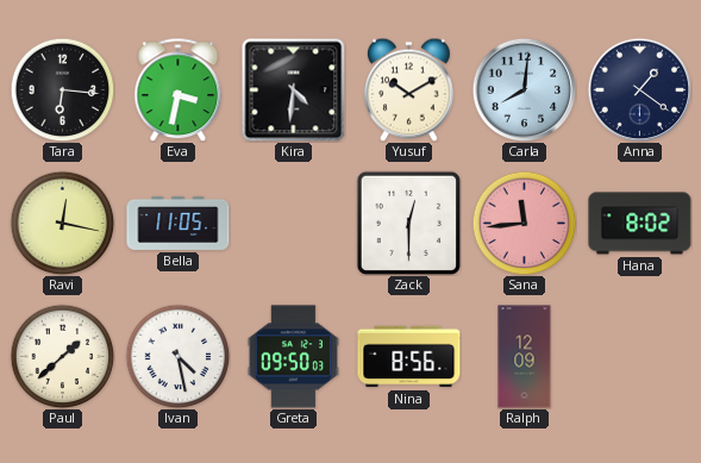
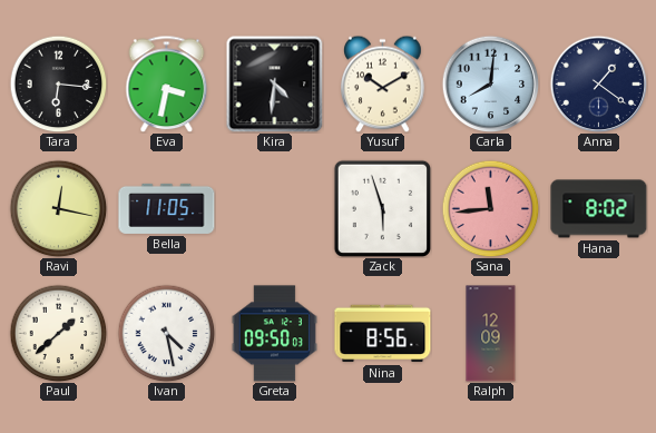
Zack: 12:30 -> 5:57
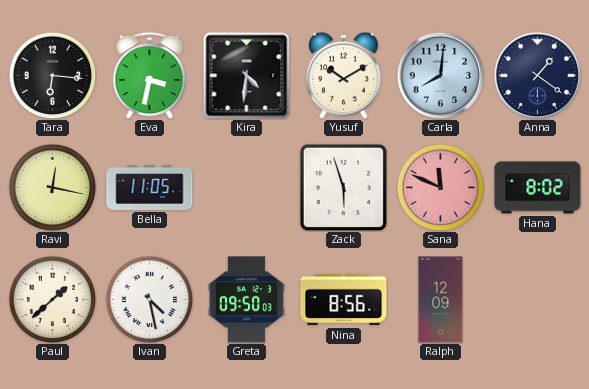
Sana: 11:44 -> 11:49
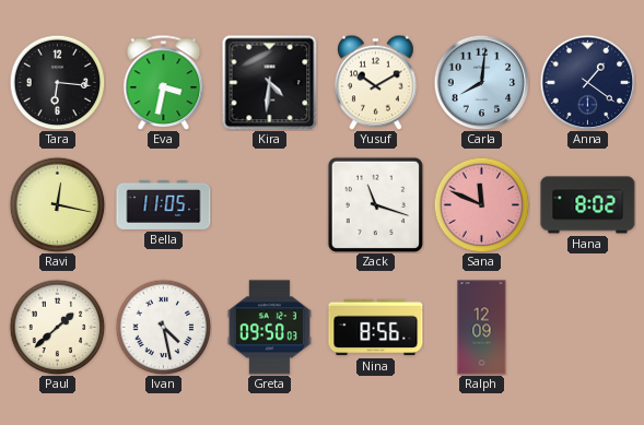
Zack: 5:57 -> 11:18
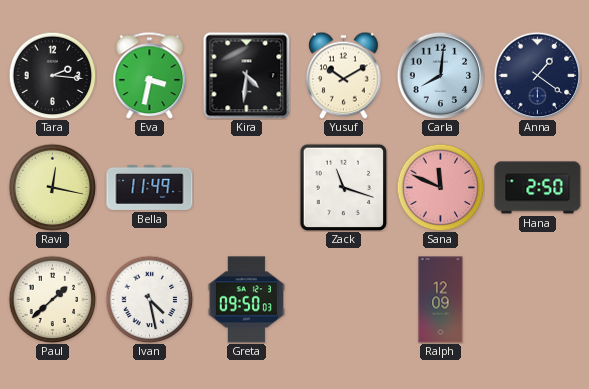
Tara: 6:16 -> 2:16
Bella: 11:05 -> 11:49
Hana: 8:02 -> 2:50
Nina: 8:56 -> none
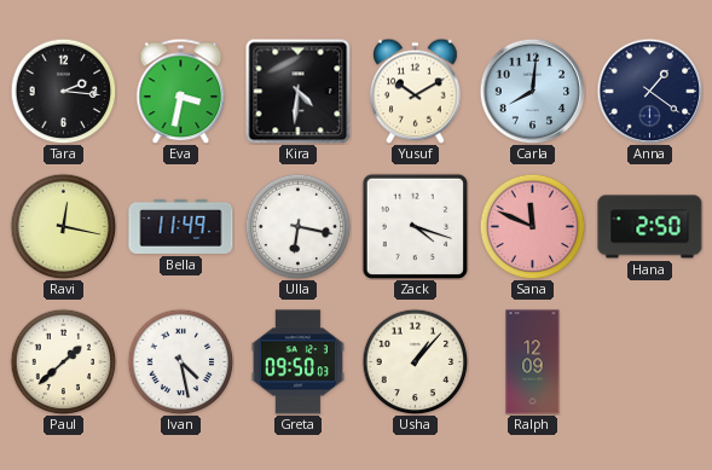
Ulla: none -> 6:17
Zack: 11:18 -> 4:18
Usha: none -> 1:07
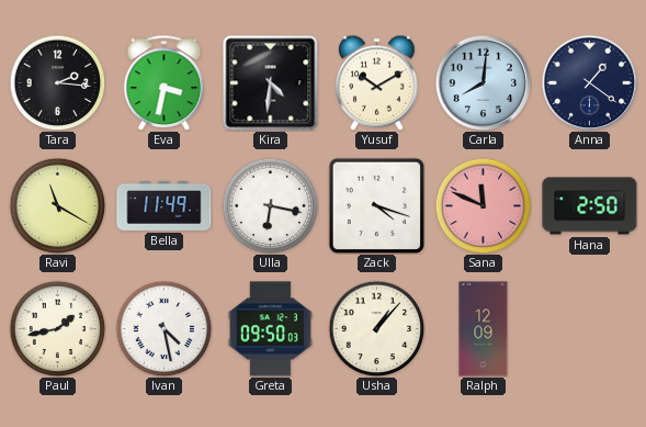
Ravi: 12:17 -> 11:20
Paul: 1:38 -> 1:43
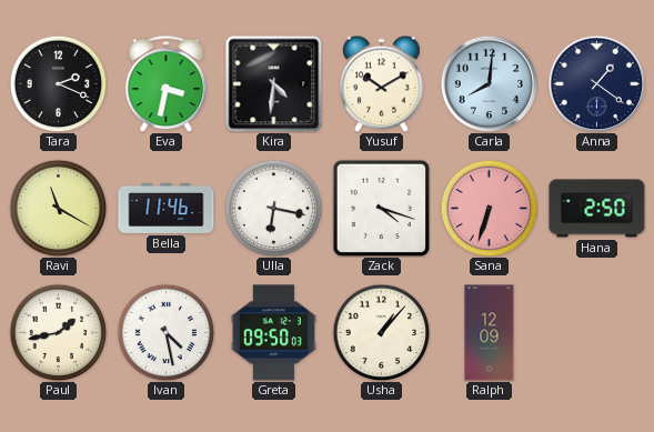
Tara: 2:16 -> 2:19
Bella: 11:49 -> 11:46
Sana: 11:49 -> 6:33
